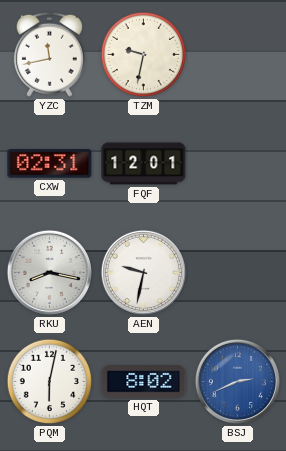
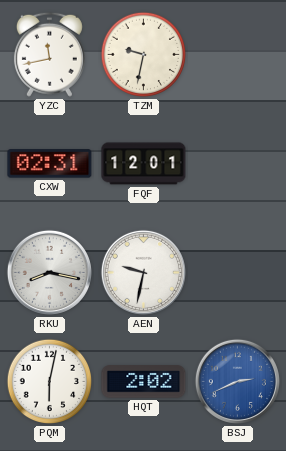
HQT: 8:02 -> 2:02
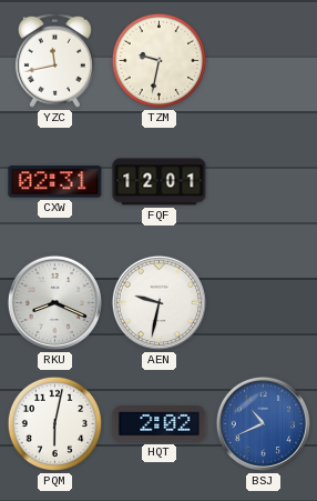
RKU: 8:17 -> 8:19
BSJ: 2:41 -> 10:41
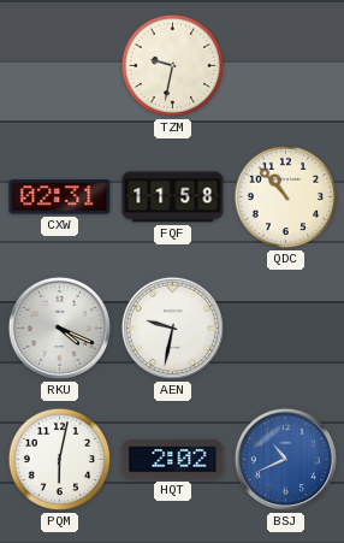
YZC: 11:43 -> none
FQF: 12:01 -> 11:58
QDC: none -> 10:53
RKU: 8:19 -> 4:19
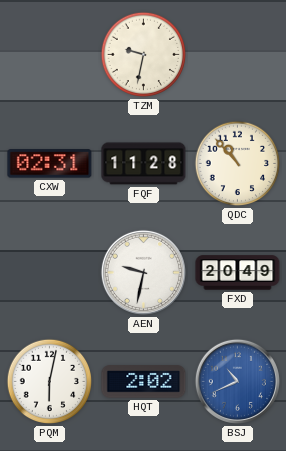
FQF: 11:58 -> 11:28
RKU: 4:19 -> none
FXD: none -> 20:49
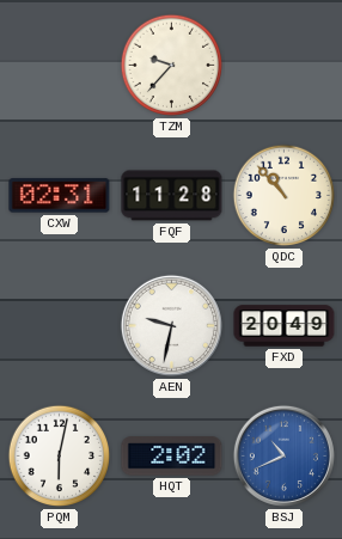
TZM: 9:32 -> 9:37
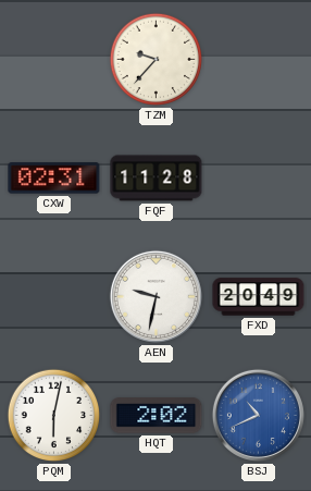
QDC: 10:53 -> none
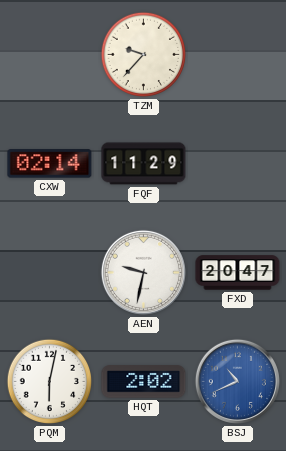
CXW: 02:31 -> 02:14
FQF: 11:28 -> 11:29
FXD: 20:49 -> 20:47
